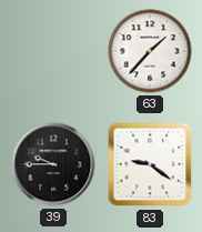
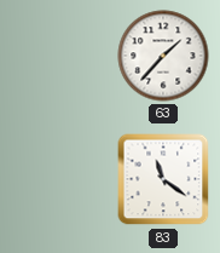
39: 9:45 -> none
83: 9:21 -> 11:21
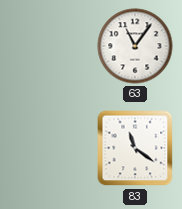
63: 1:37 -> 11:06
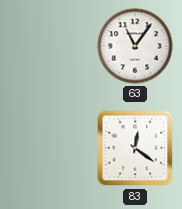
83: 11:21 -> 12:21
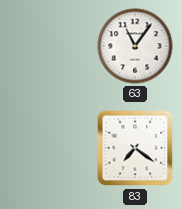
83: 12:21 -> 7:21
